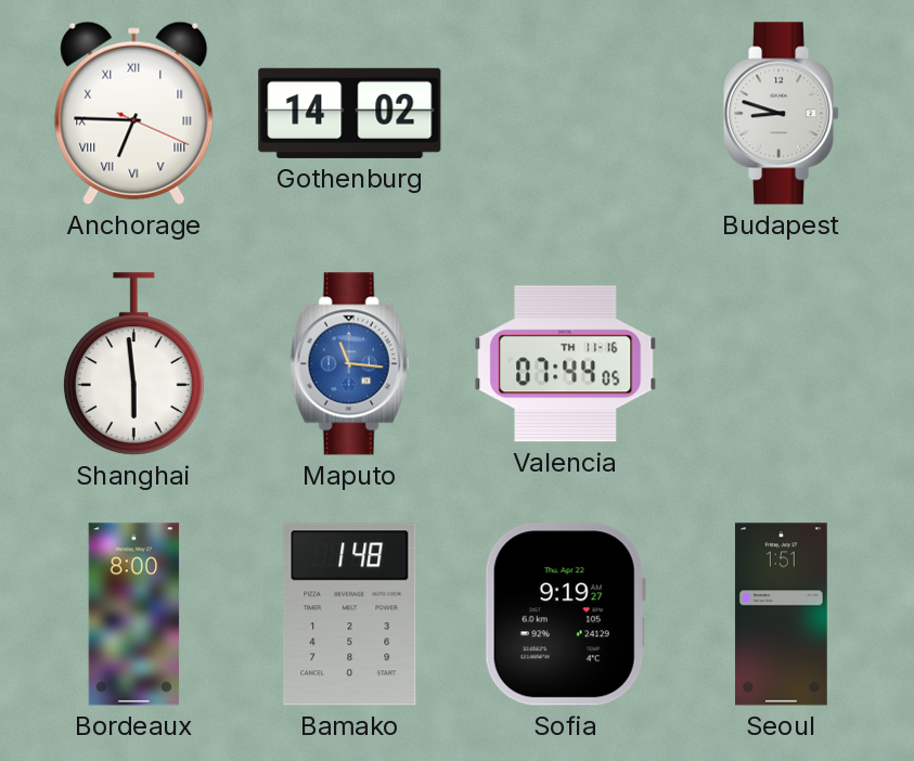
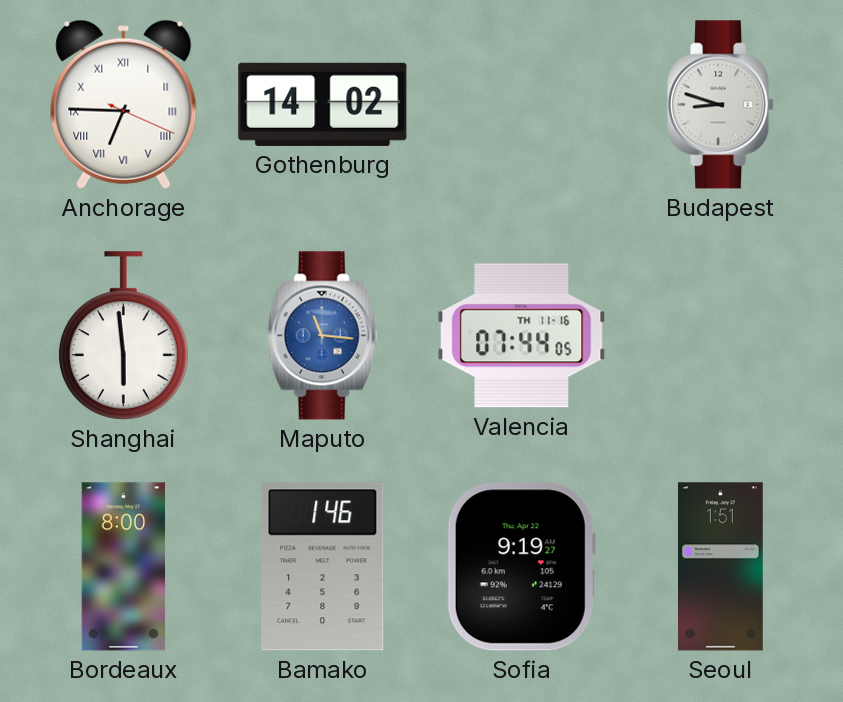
Bamako: 1:48 -> 1:46
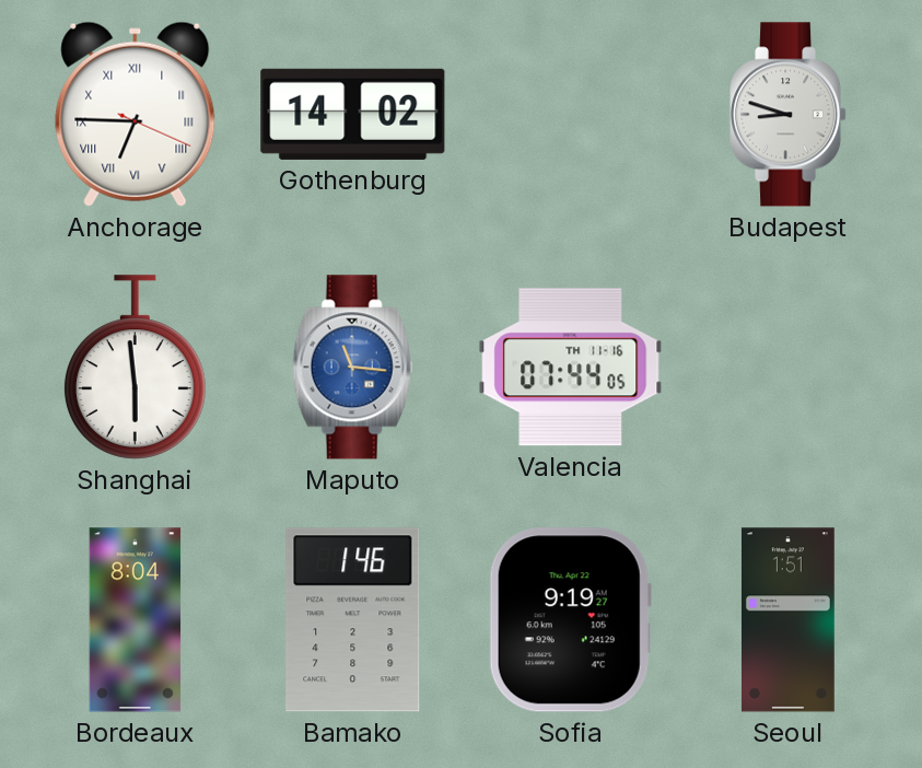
Bordeaux: 8:00 -> 8:04
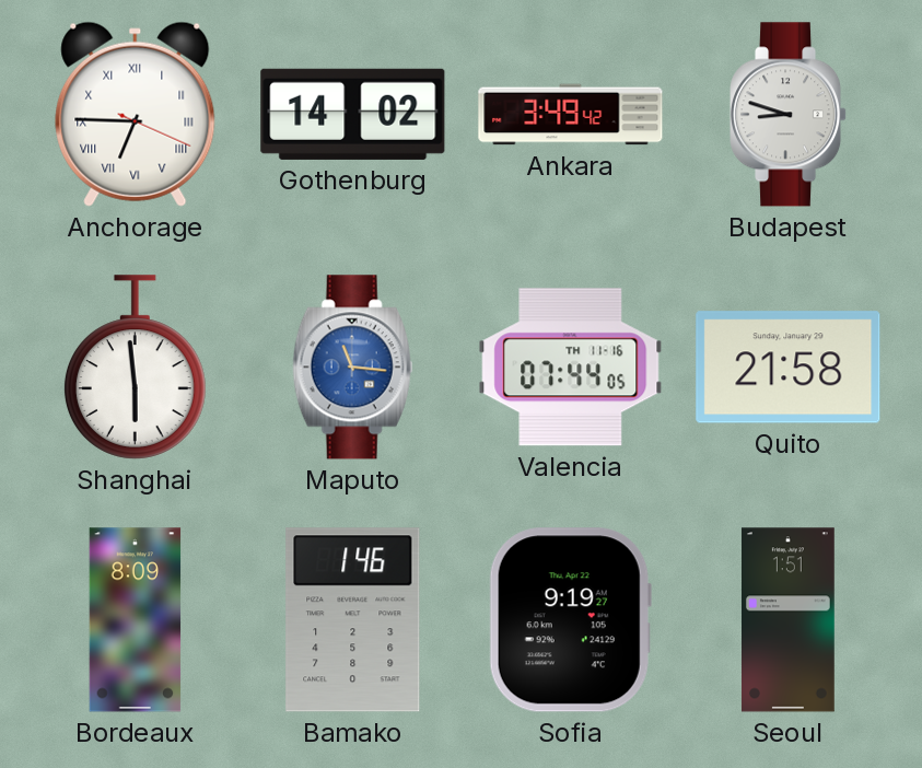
Ankara: none -> 3:49
Quito: none -> 21:58
Bordeaux: 8:04 -> 8:09
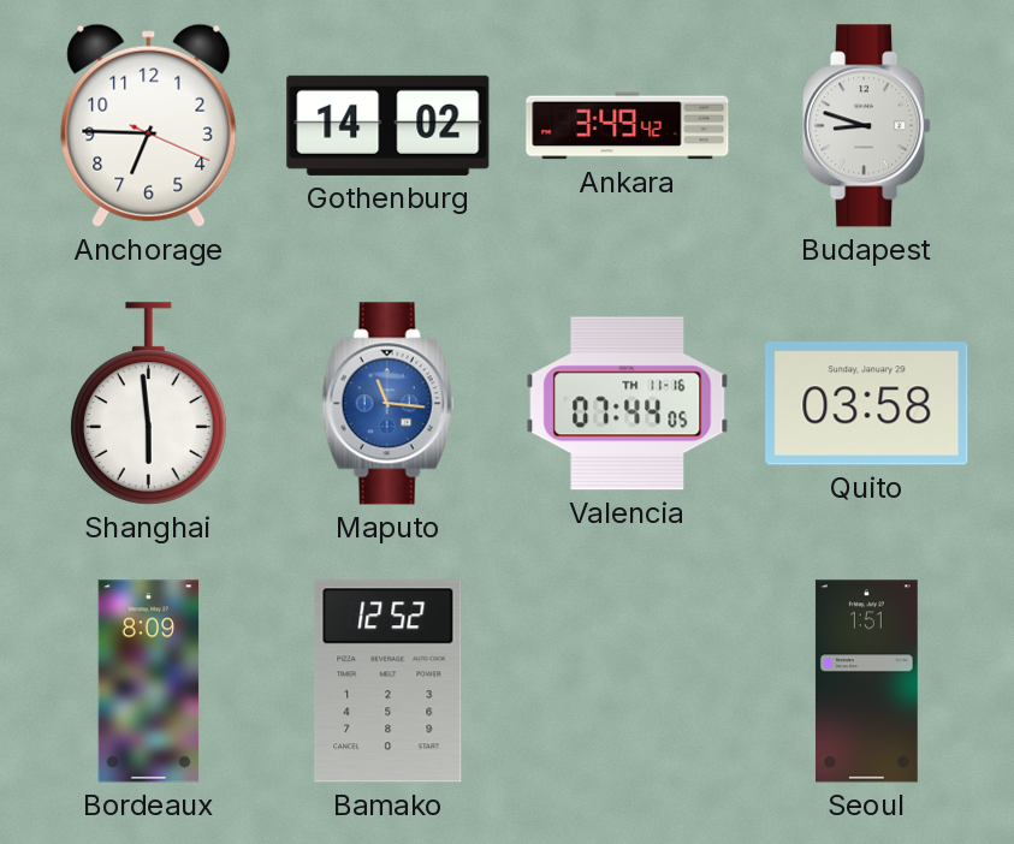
Anchorage numerals: Roman -> Arabic
Quito: 21:58 -> 03:58
Bamako: 1:46 -> 12:52
Sofia: 9:19 -> none
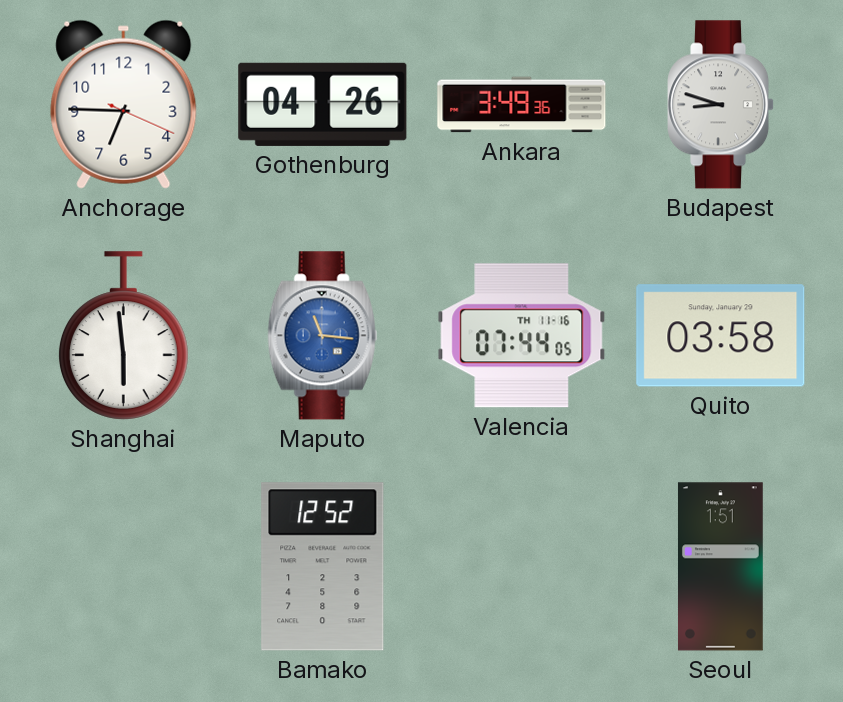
Gothenburg: 14:02 -> 04:26
Ankara: 3:49:42 -> 3:49:36
Bordeaux: 8:09 -> none
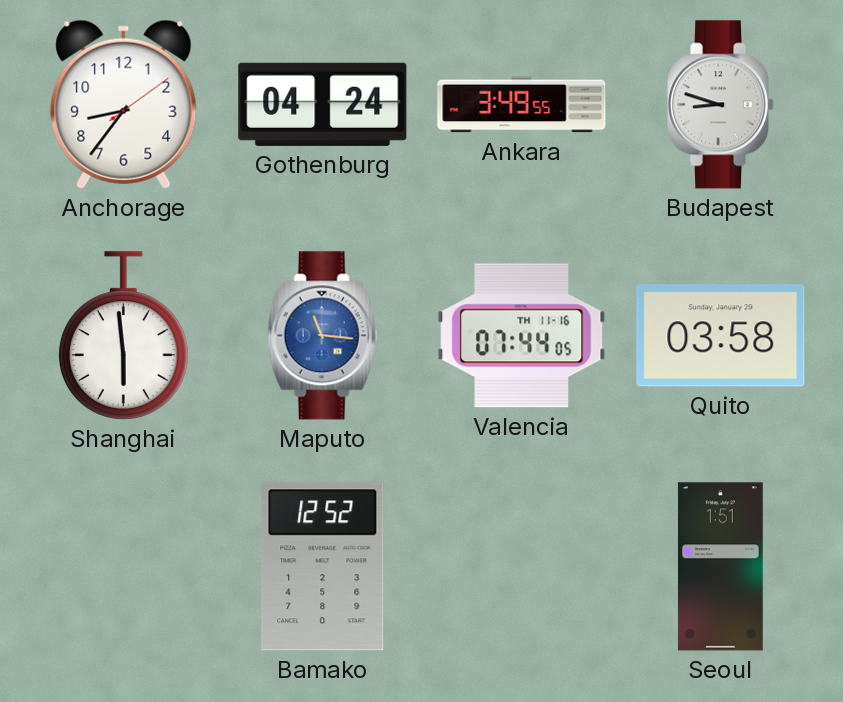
Anchorage: 6:45 -> 8:36
Gothenburg: 04:26 -> 04:24
Ankara: 3:49:36 -> 3:49:55
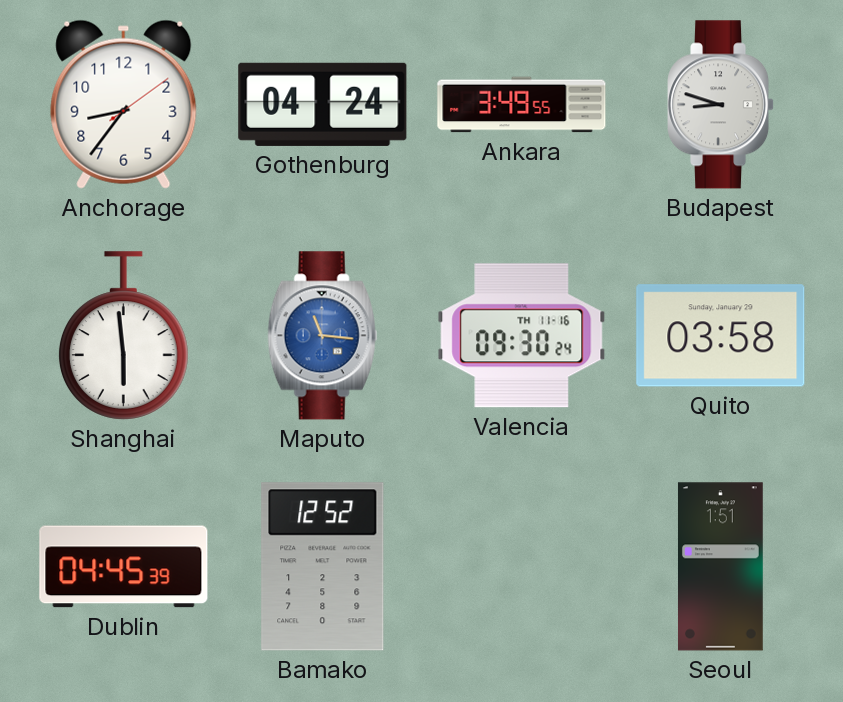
Valencia: 07:44 -> 09:30
Dublin: none -> 04:45
